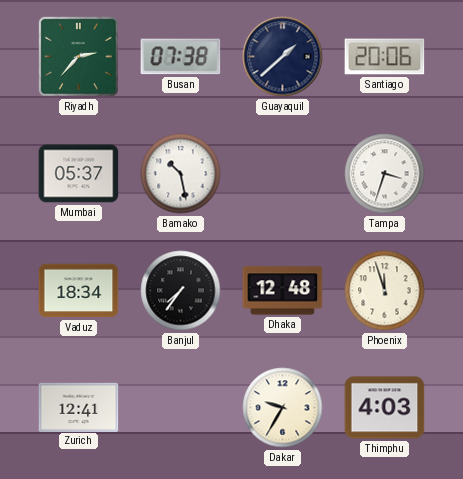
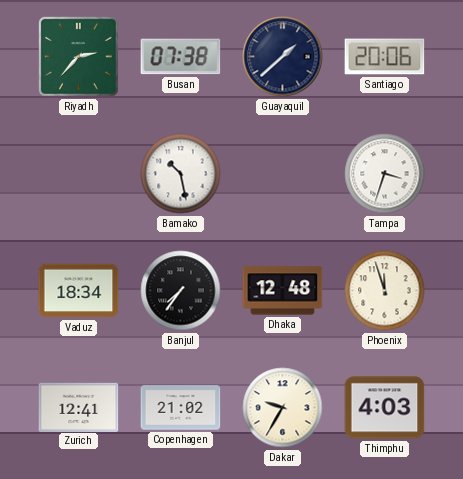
Mumbai: 05:37 -> none
Copenhagen: none -> 21:02
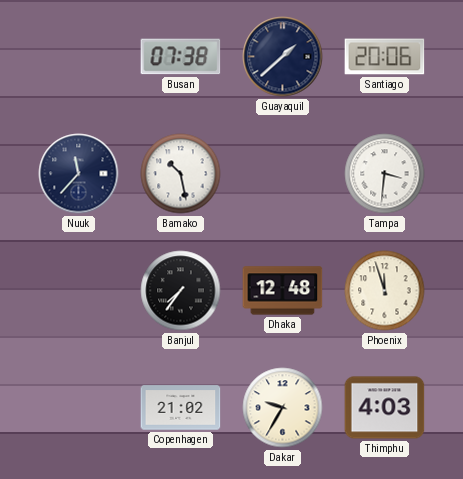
Riyadh: 2:37 -> none
Nuuk: none -> 11:37
Tampa: 3:33 -> 3:31
Vaduz: 18:34 -> none
Zurich: 12:41 -> none
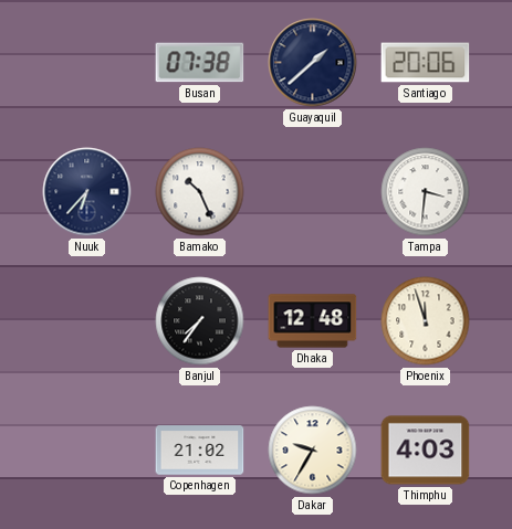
Nuuk: 11:37 -> 6:37
Bamako: 10:28 -> 10:26
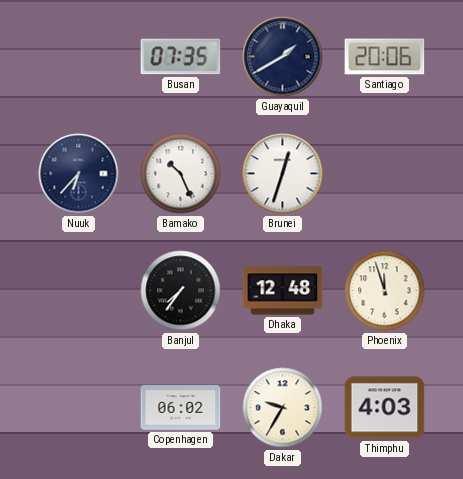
Busan: 07:38 -> 07:35
Guayaquil: 1:38 -> 1:40
Brunei: none -> 12:33
Tampa: 3:31 -> none
Copenhagen: 21:02 -> 06:02
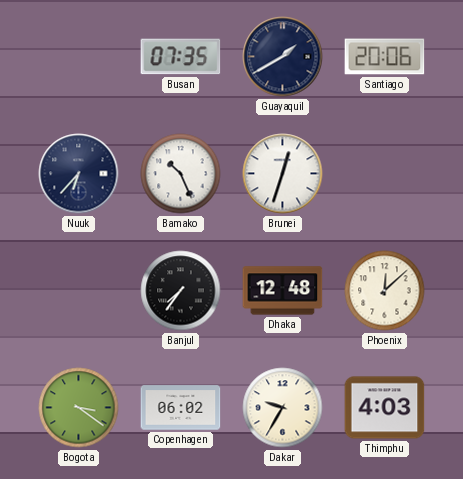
Phoenix: 11:57 -> 12:08
Bogota: none -> 3:21
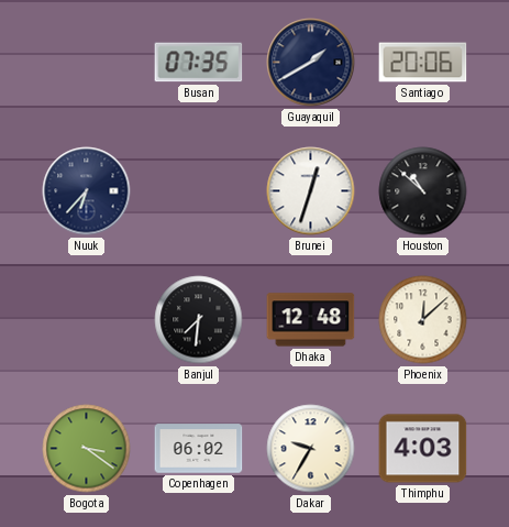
Bamako: 10:26 -> none
Houston: none -> 10:52
Banjul: 7:36 -> 7:31
